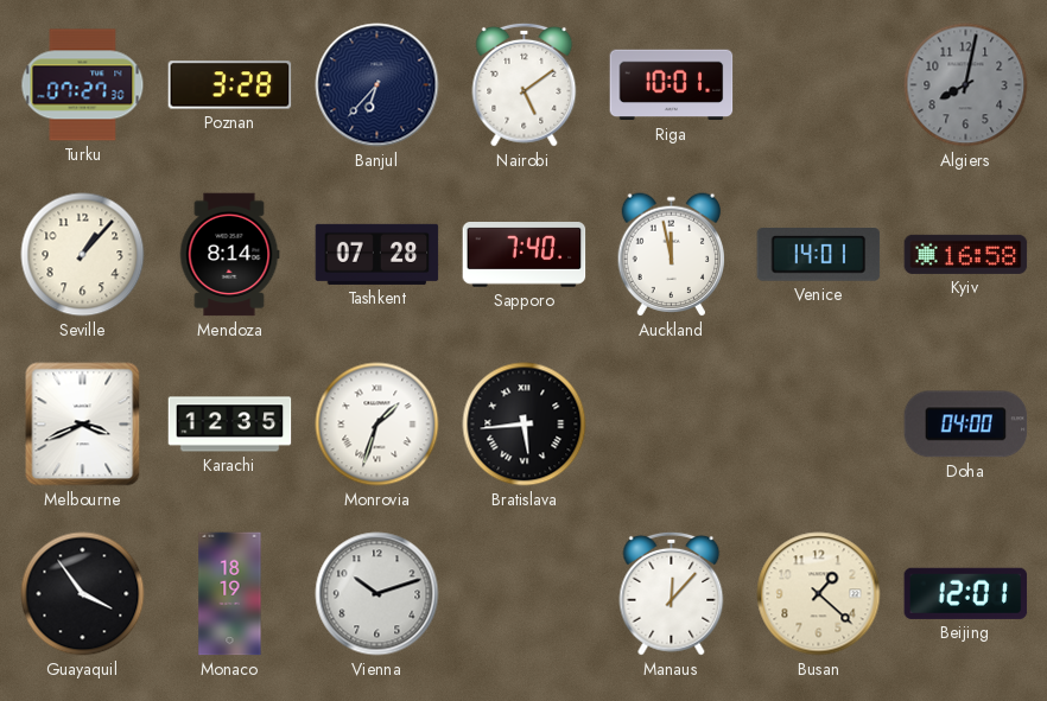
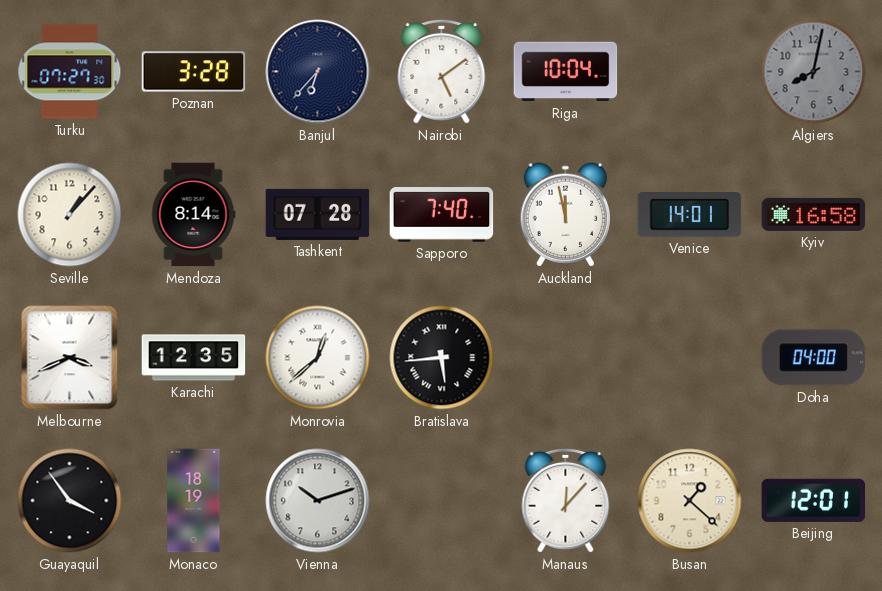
Riga: 10:01 -> 10:04
Monrovia: 1:33 -> 12:38
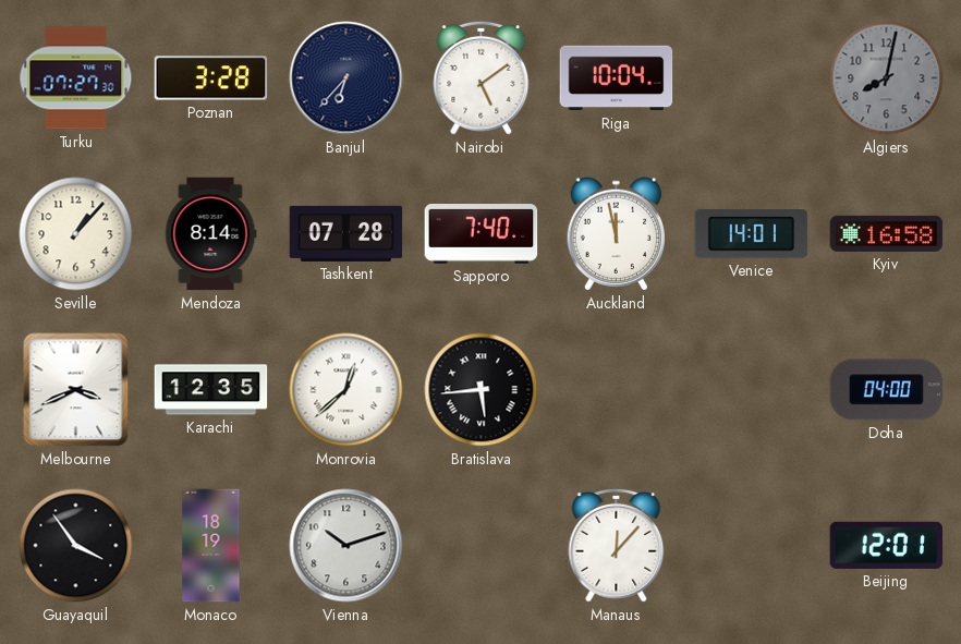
Busan: 1:22 -> none
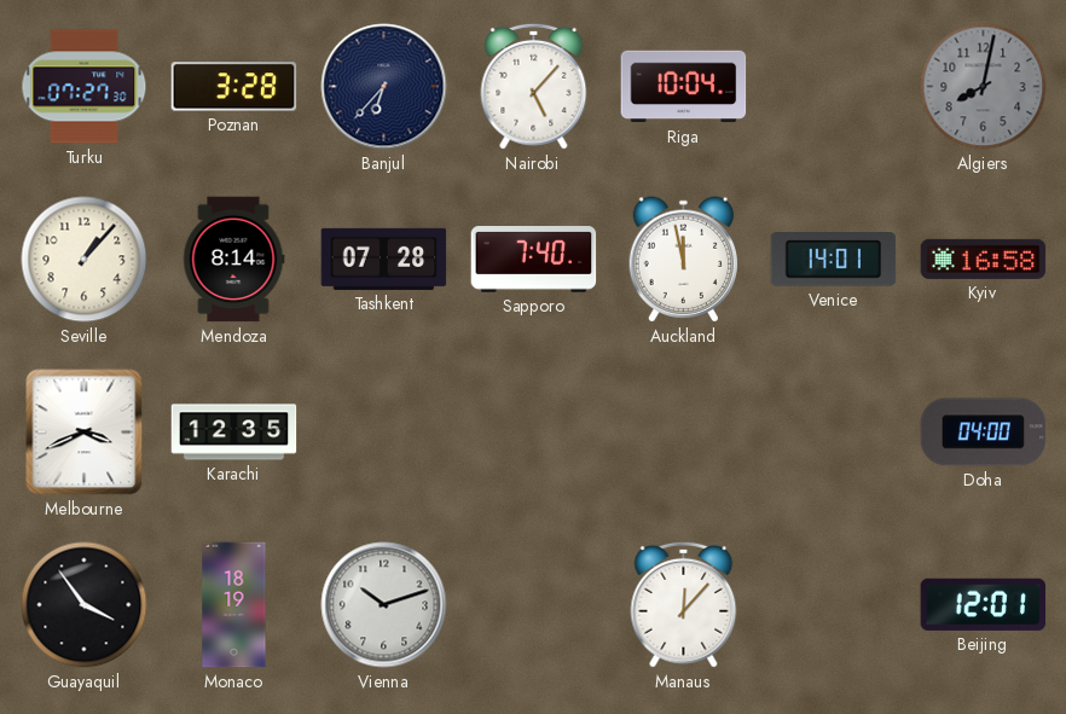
Nairobi: 5:09 -> 5:07
Monrovia: 12:38 -> none
Bratislava: 5:44 -> none
